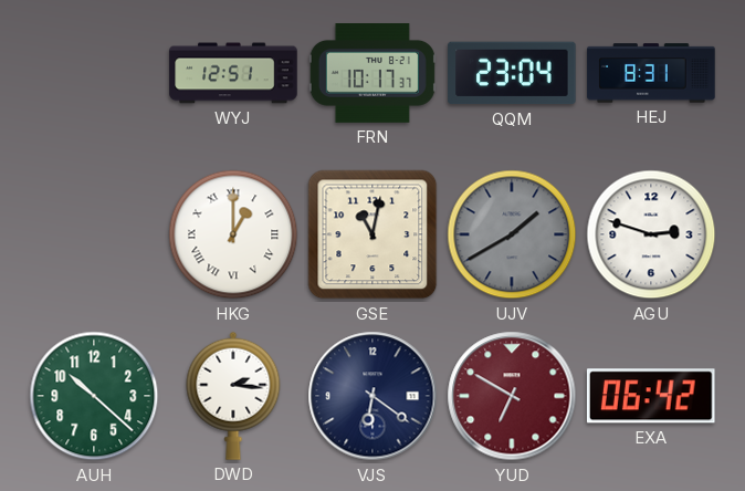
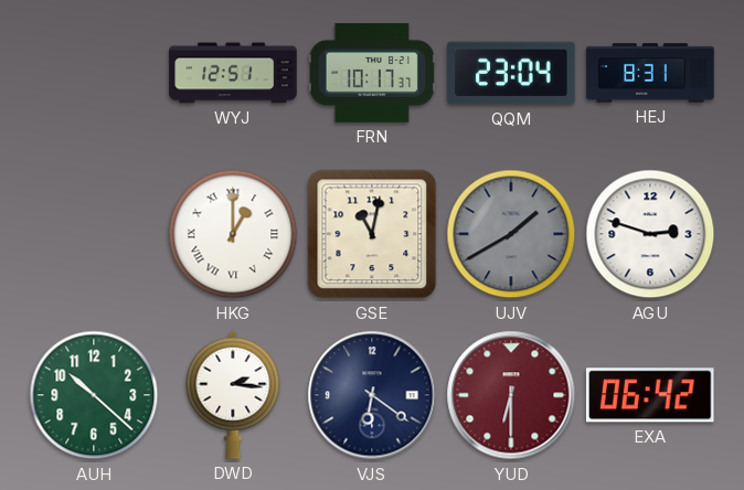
YUD: 6:50 -> 6:30
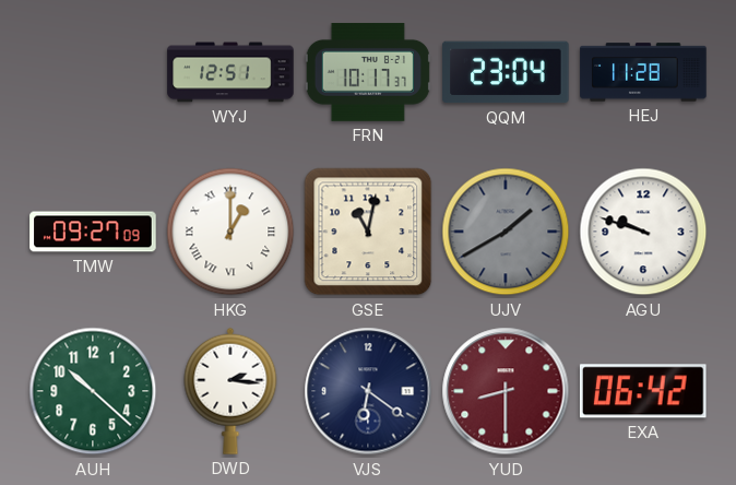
HEJ: 8:31 -> 11:28
TMW: none -> 09:27
AGU: 2:48 -> 9:48
YUD: 6:30 -> 8:30
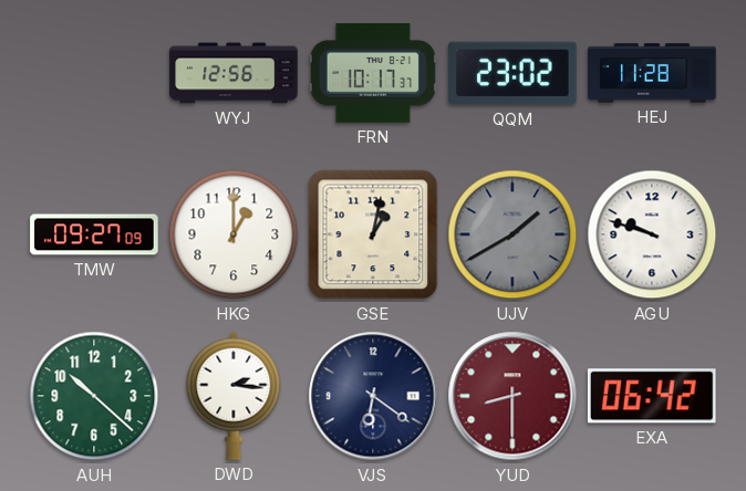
WYJ: 12:51 -> 12:56
QQM: 23:04 -> 23:02
HKG numerals: Roman -> Arabic
GSE: 11:02 -> 1:02
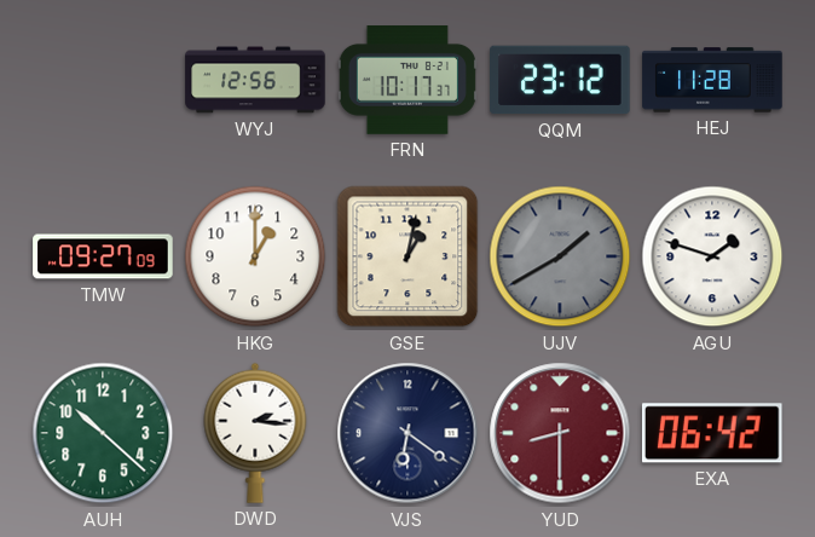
QQM: 23:02 -> 23:12
AGU: 9:48 -> 1:48
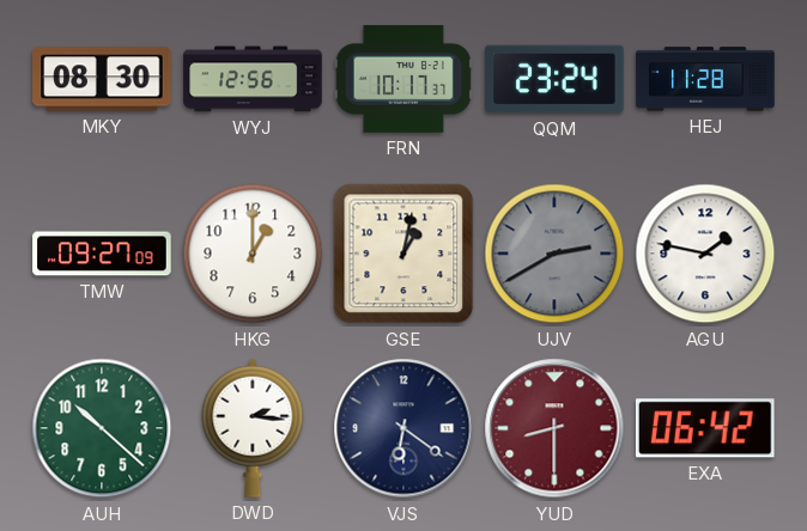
MKY: none -> 08:30
QQM: 23:12 -> 23:24
UJV: 1:40 -> 2:40
AGU: 1:48 -> 1:47
